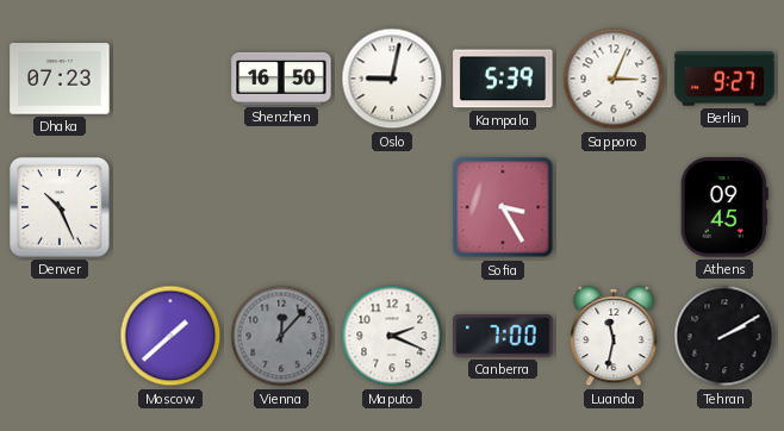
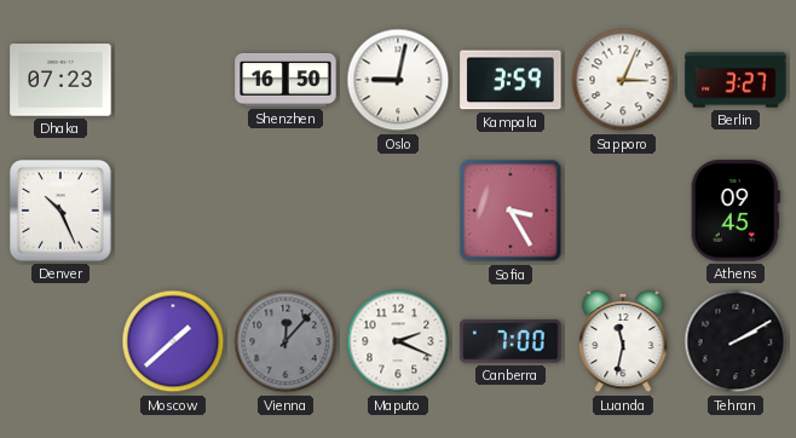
Kampala: 5:39 -> 3:59
Berlin: 9:27 -> 3:27
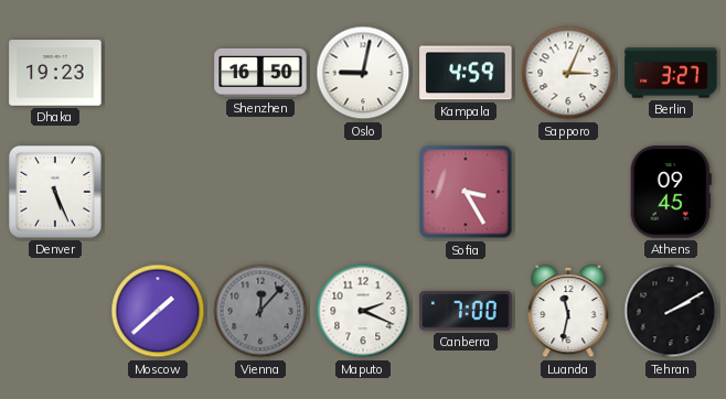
Dhaka: 07:23 -> 19:23
Kampala: 3:59 -> 4:59
Denver: 10:26 -> 5:26
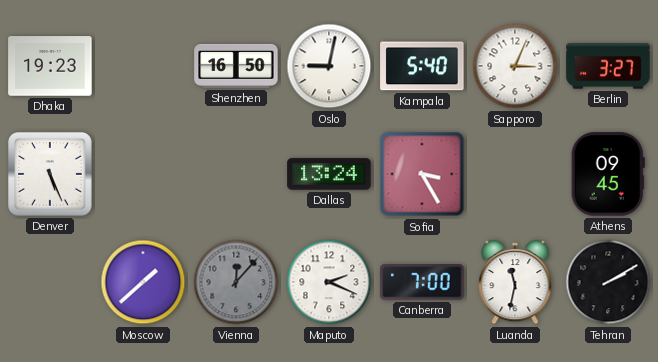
Kampala: 4:59 -> 5:40
Dallas: none -> 13:24
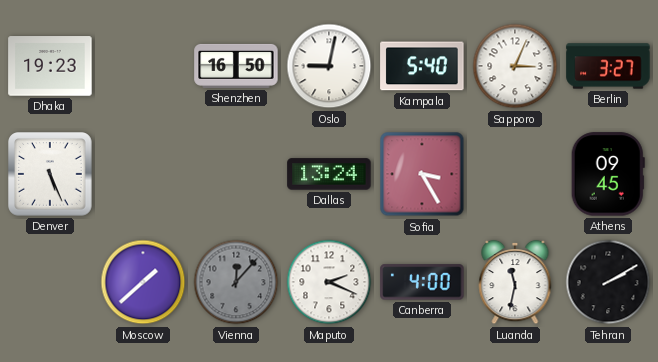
Canberra: 7:00 -> 4:00
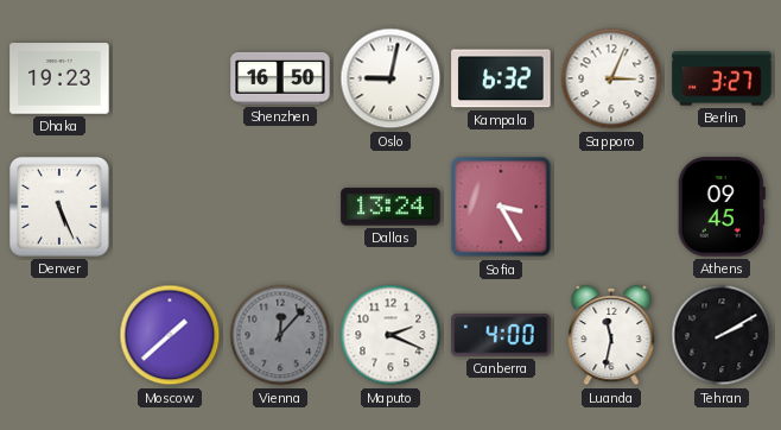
Kampala: 5:40 -> 6:32
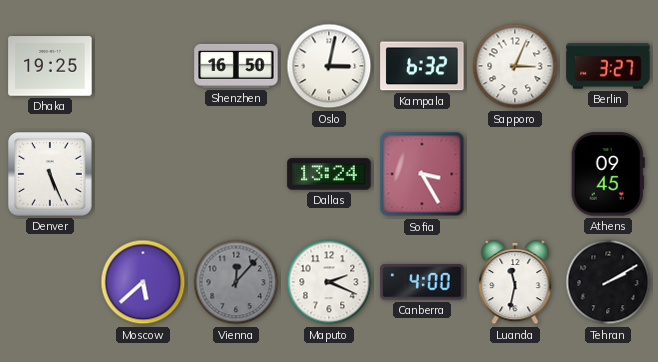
Dhaka: 19:23 -> 19:25
Oslo: 9:02 -> 3:02
Moscow: 1:38 -> 5:38
